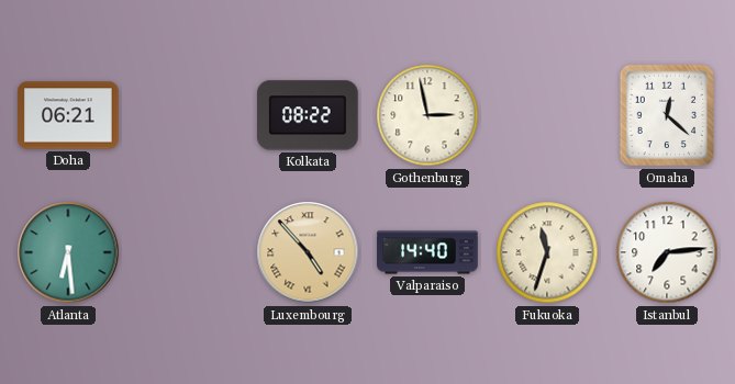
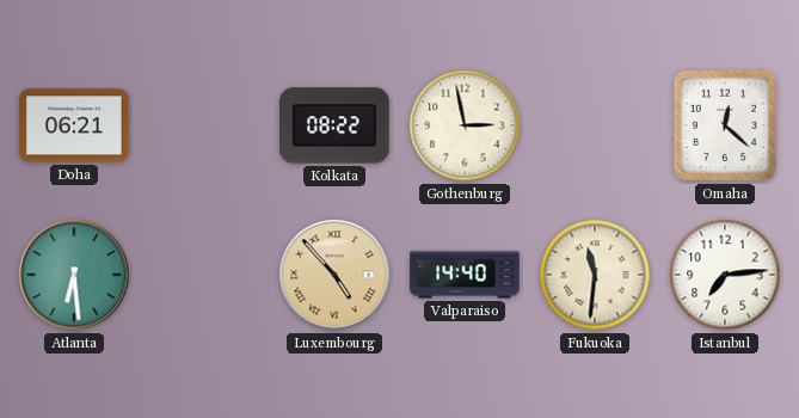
Fukuoka: 11:33 -> 11:31
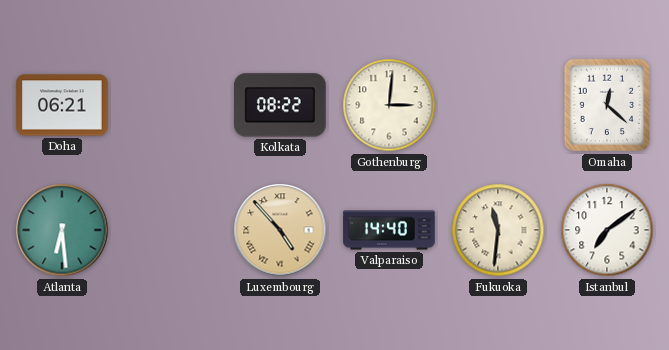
Gothenburg: 2:58 -> 3:01
Istanbul: 7:14 -> 7:09
